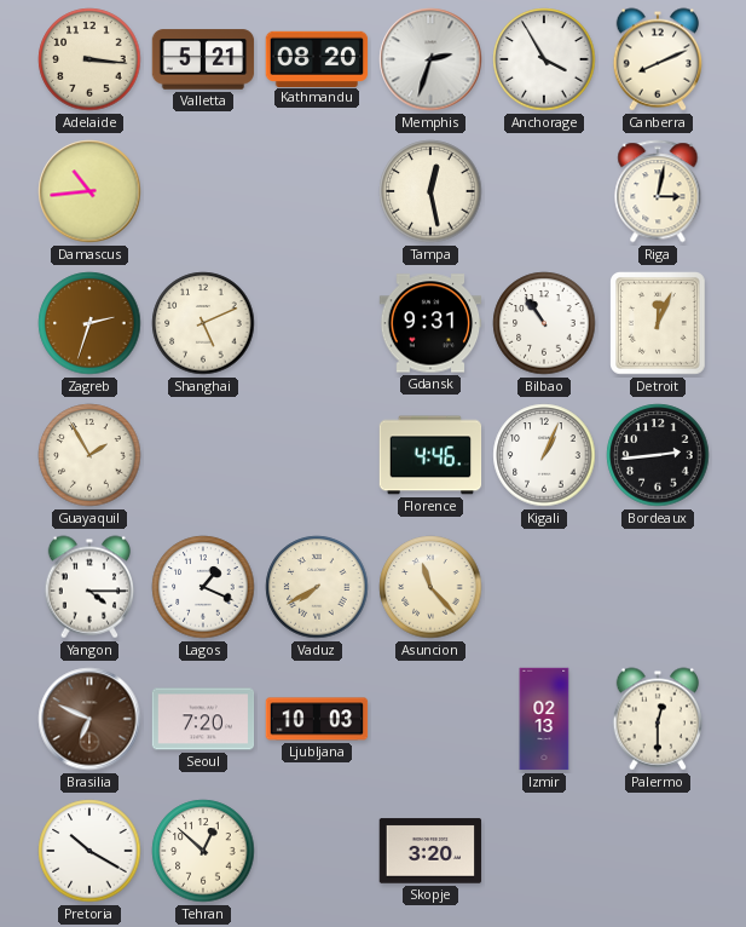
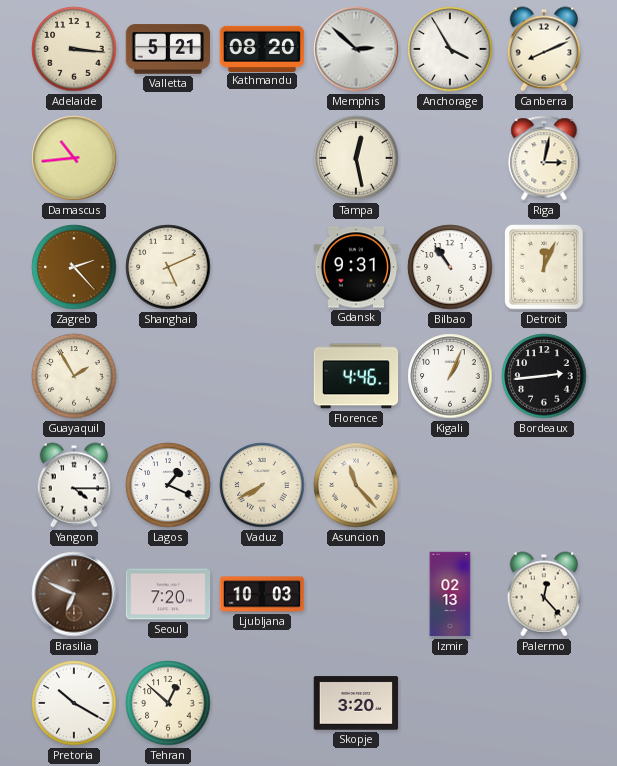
Memphis: 2:33 -> 2:52
Zagreb: 2:33 -> 2:23
Palermo: 12:30 -> 12:23
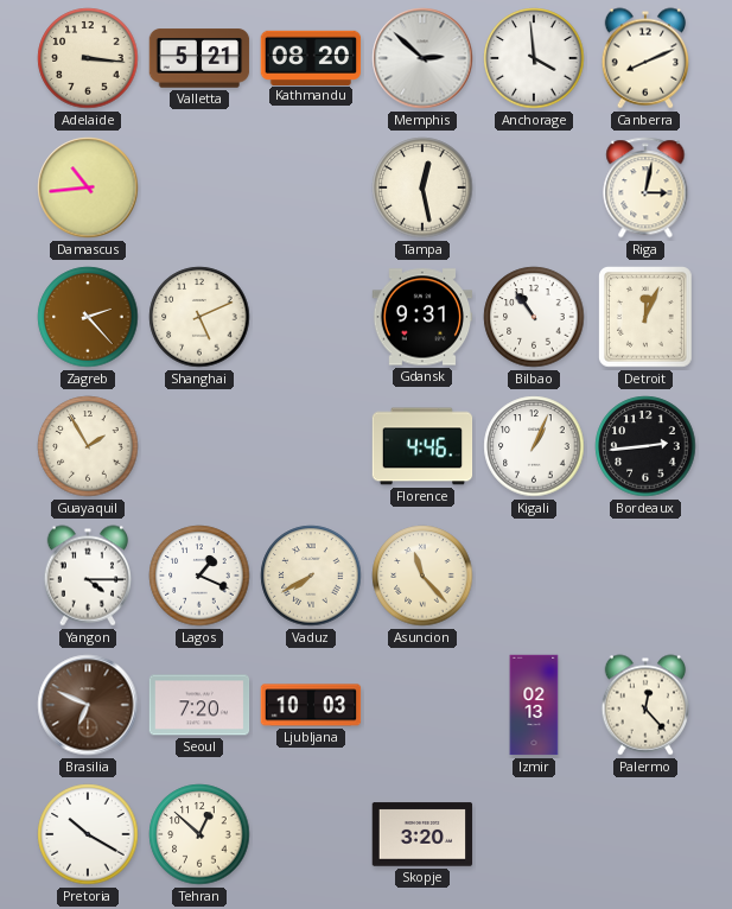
Anchorage: 3:55 -> 3:59
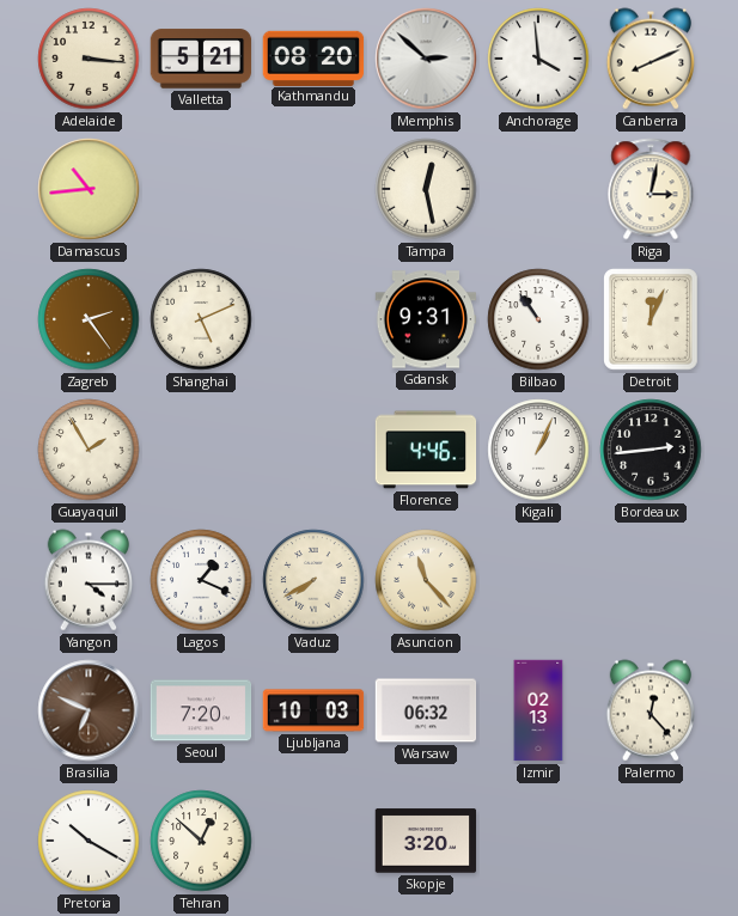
Zagreb: 2:23 -> 2:24
Warsaw: none -> 06:32
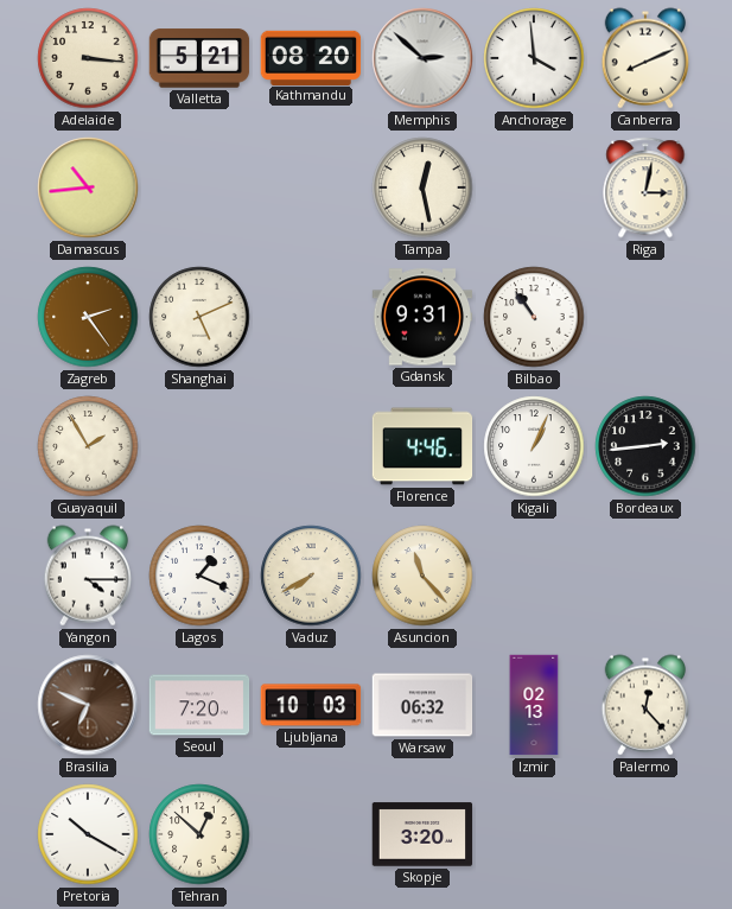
Detroit: 12:04 -> none
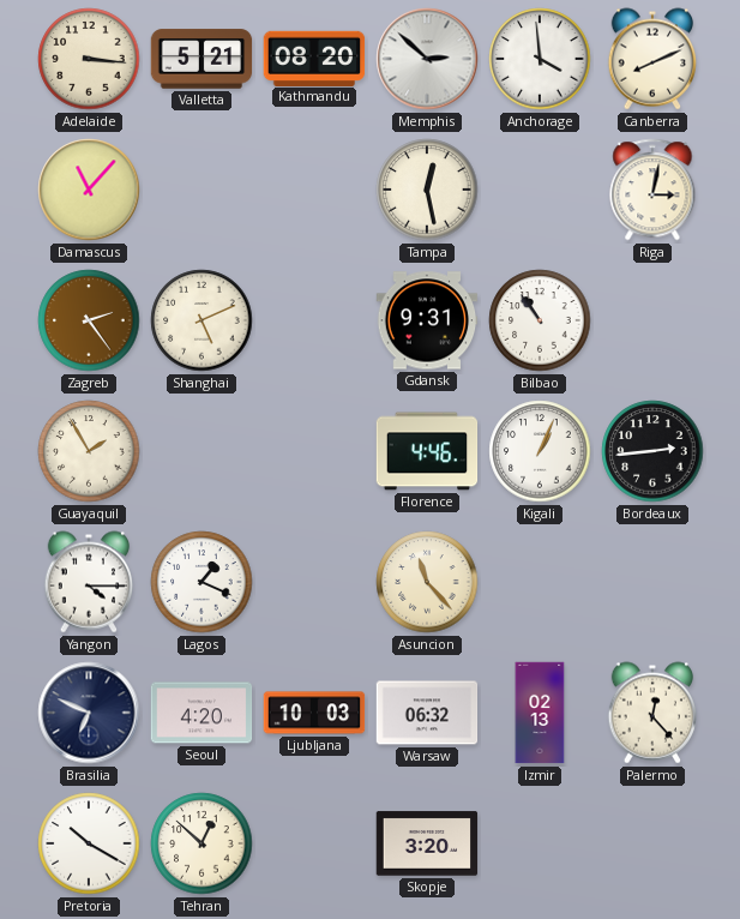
Damascus: 10:44 -> 11:07
Vaduz: 7:40 -> none
Brasilia dial: brown -> navy
Seoul: 7:20 -> 4:20
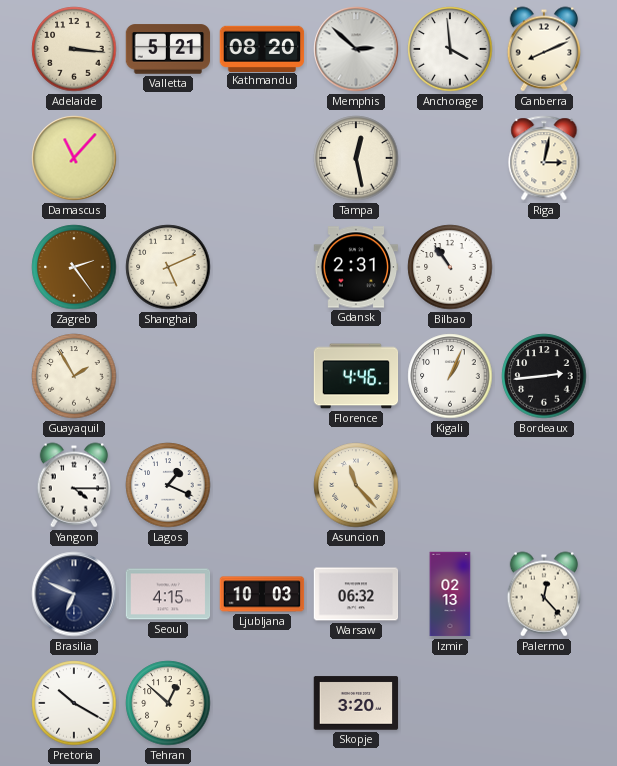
Gdansk: 9:31 -> 2:31
Seoul: 4:20 -> 4:15
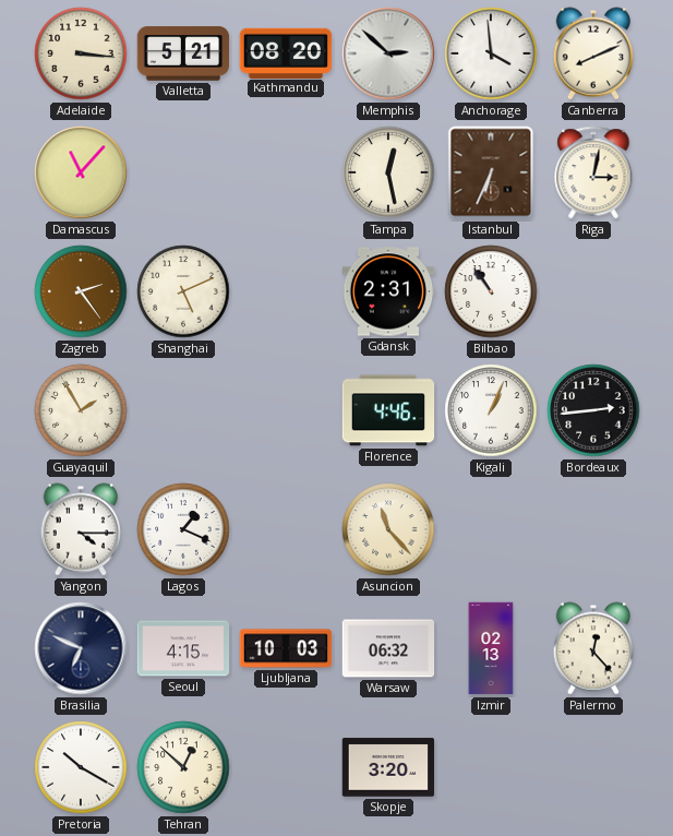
Istanbul: none -> 6:34
